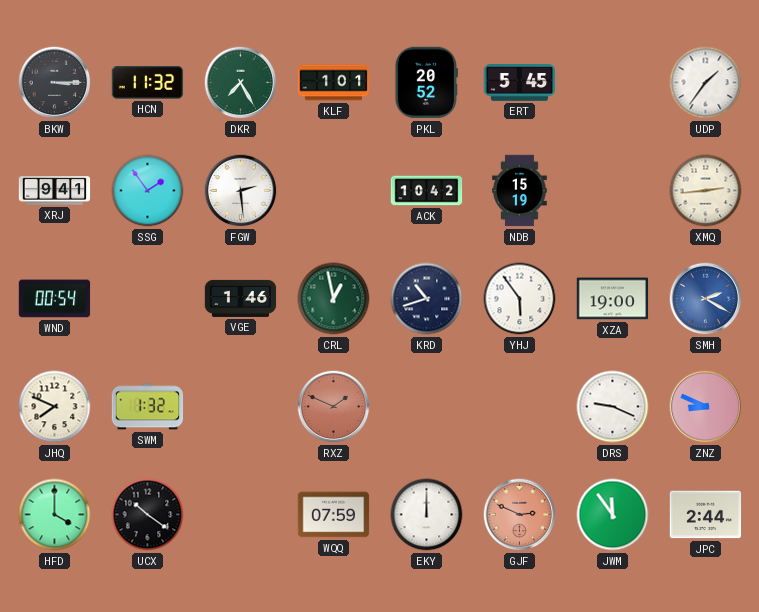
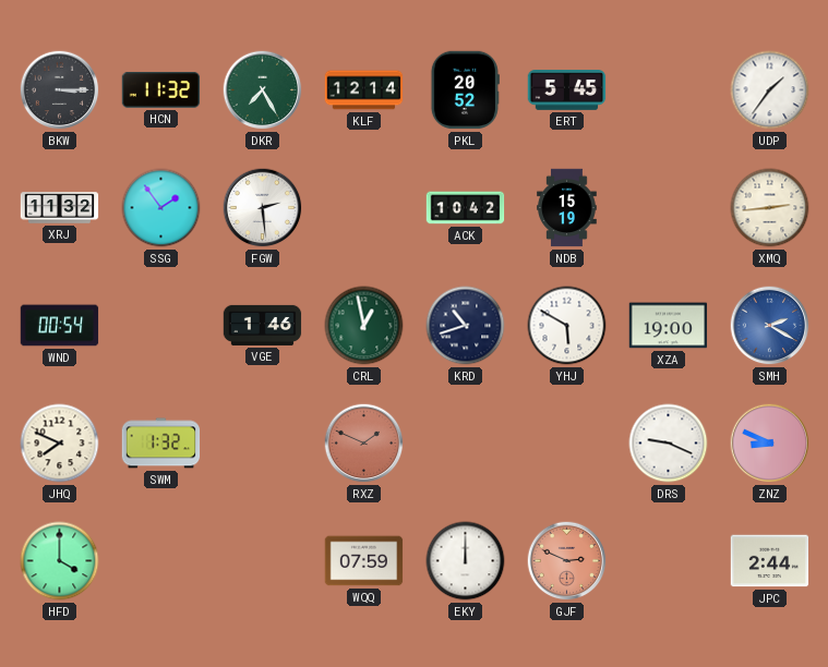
KLF: 1:01 -> 12:14
XRJ: 9:41 -> 11:32
YHJ: 5:54 -> 5:50
UCX: 10:21 -> none
JWM: 11:54 -> none
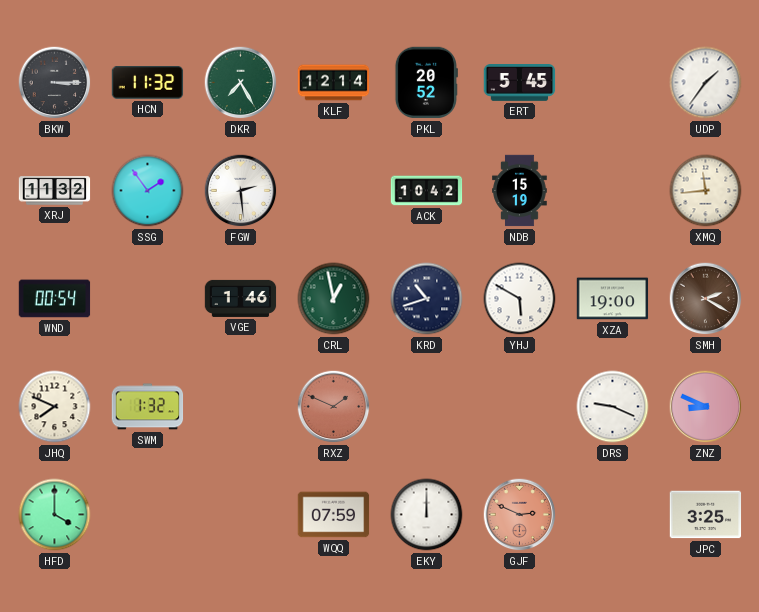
XMQ: 2:44 -> 11:44
SMH dial: blue -> brown
JPC: 2:44 -> 3:25
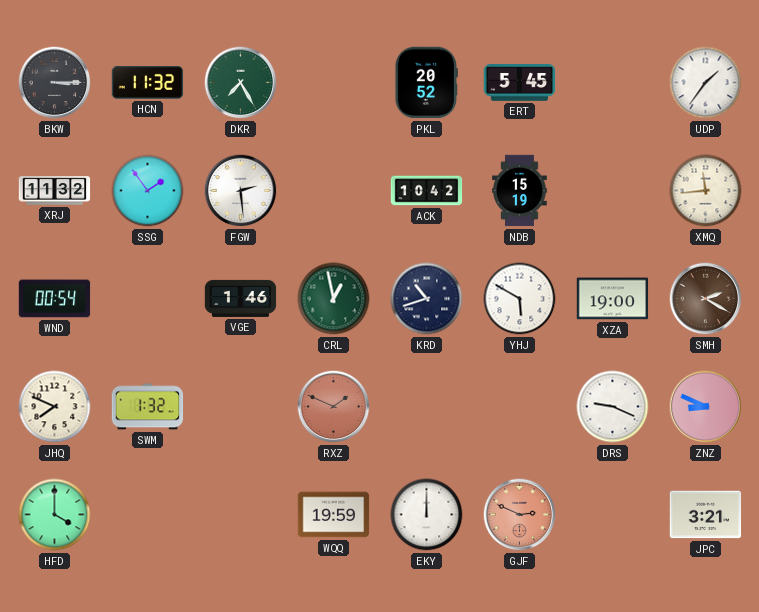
KLF: 12:14 -> none
WQQ: 07:59 -> 19:59
JPC: 3:25 -> 3:21
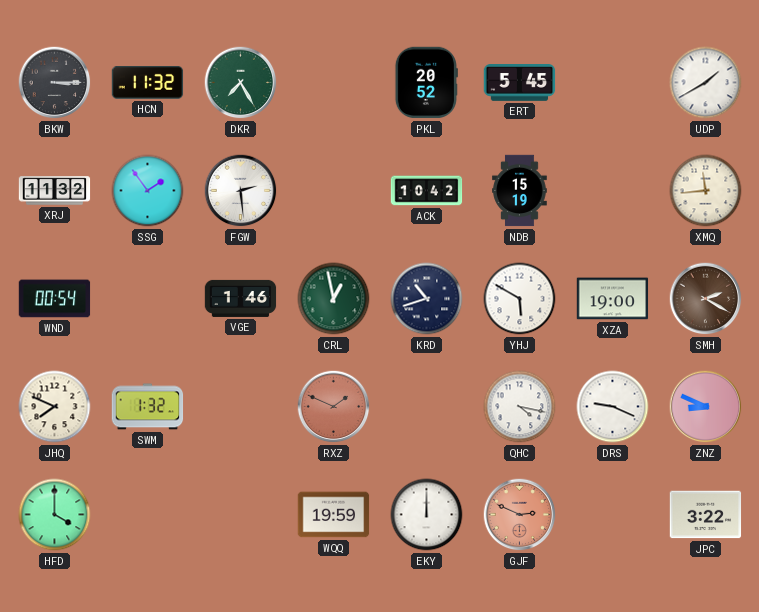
UDP: 1:36 -> 1:40
QHC: none -> 4:17
JPC: 3:21 -> 3:22
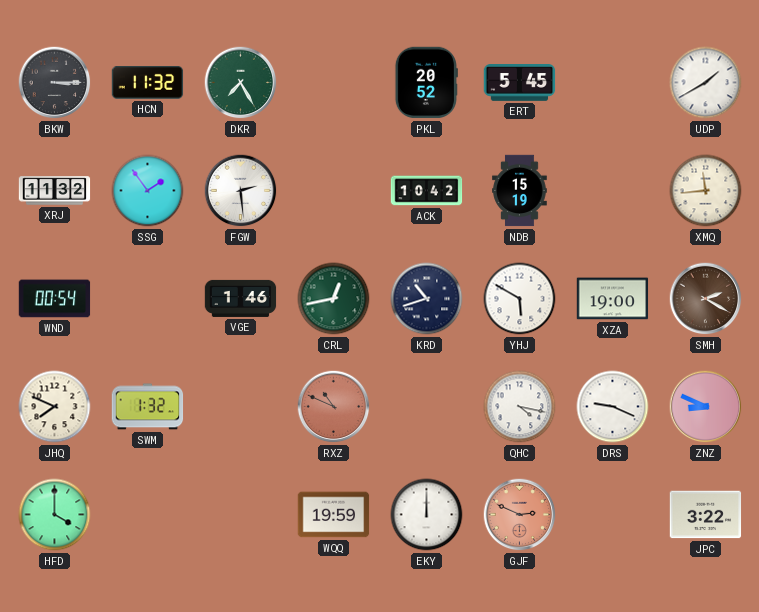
CRL: 12:58 -> 12:43
RXZ: 1:49 -> 10:49
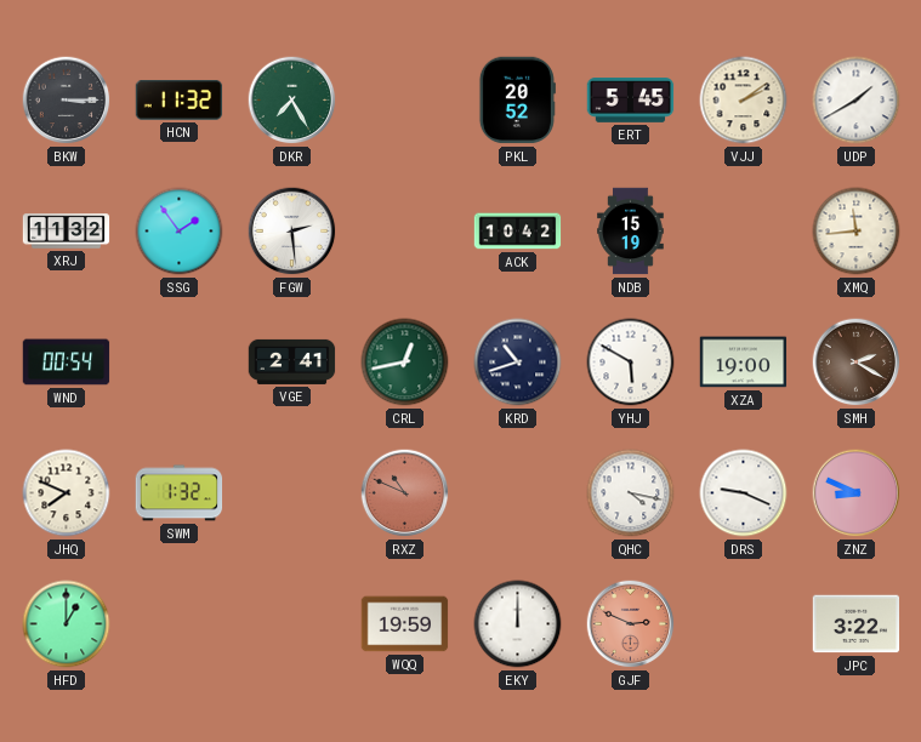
VJJ: none -> 2:09
VGE: 1:46 -> 2:41
HFD: 4:00 -> 1:00
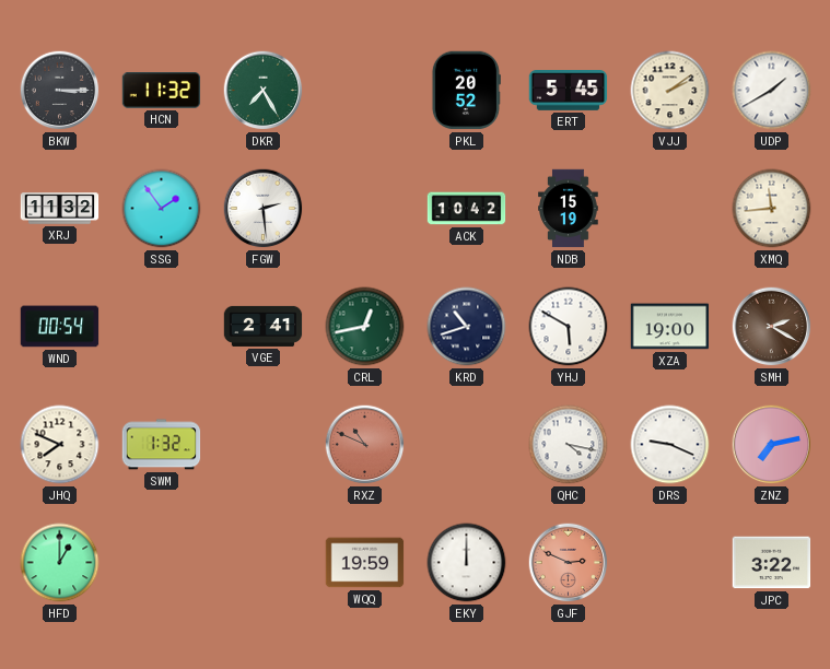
ZNZ: 8:49 -> 7:13
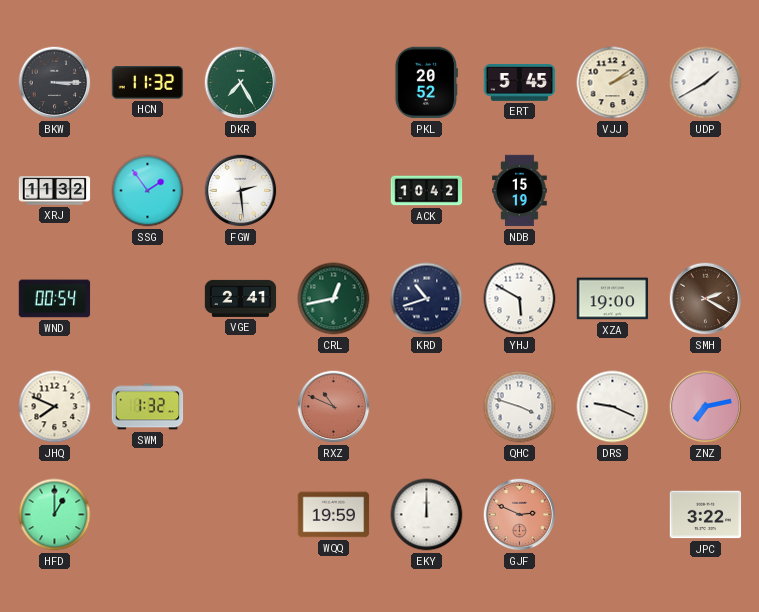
XMQ: 11:44 -> none
QHC: 4:17 -> 3:48
